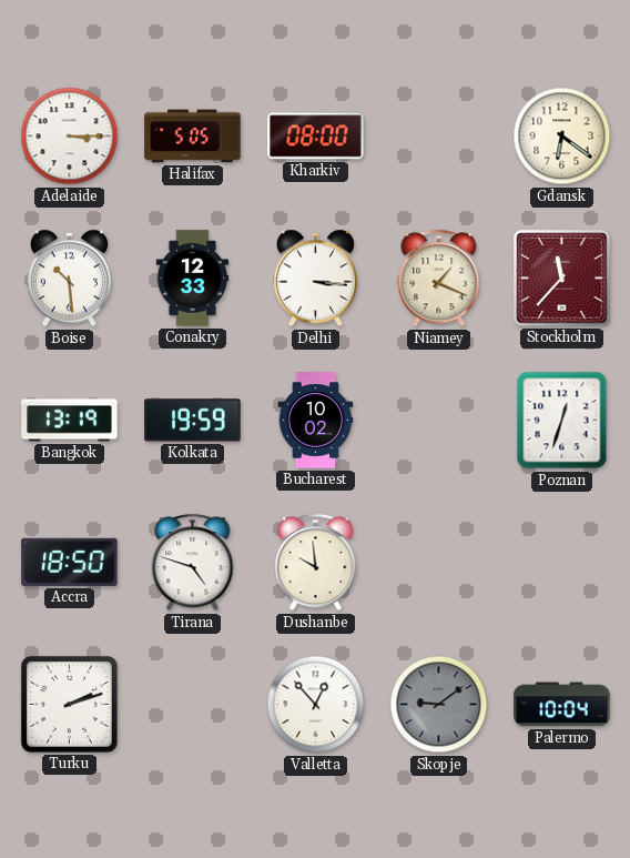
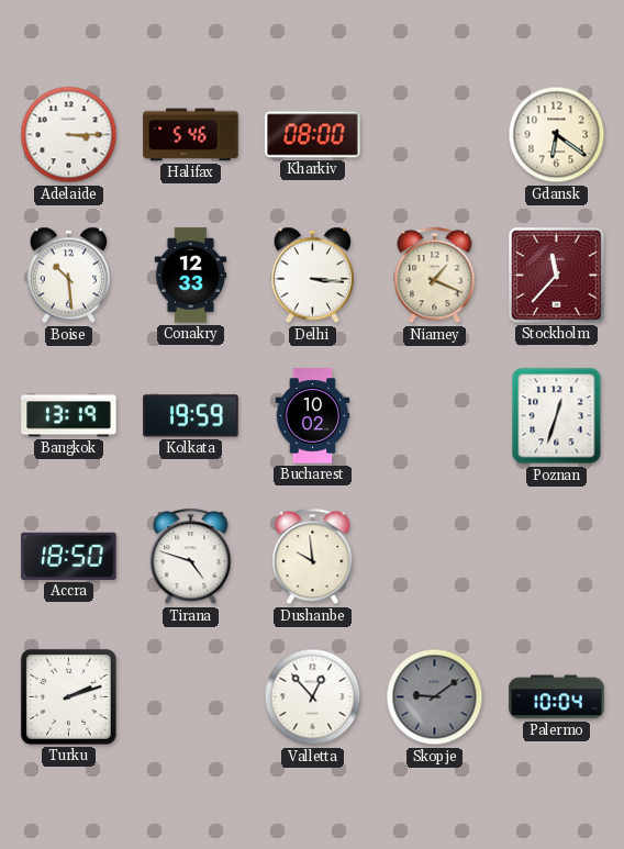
Halifax: 5:05 -> 5:46
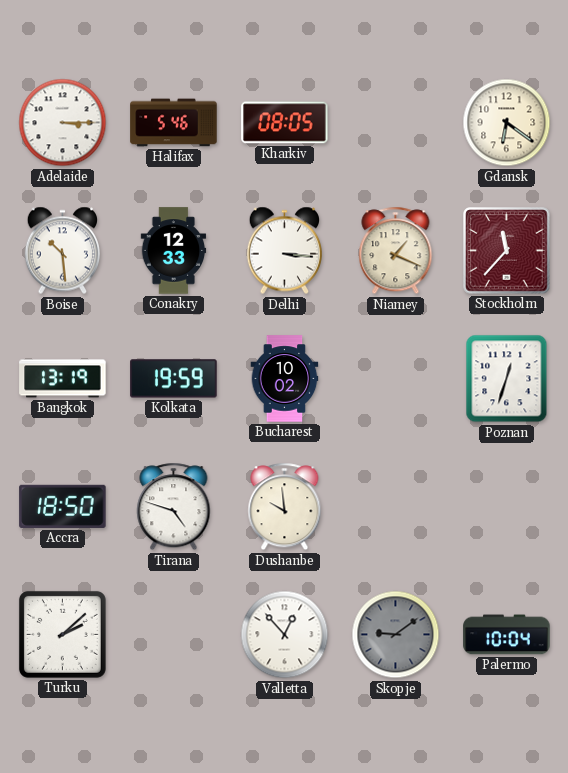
Kharkiv: 08:00 -> 08:05
Turku: 2:12 -> 2:08
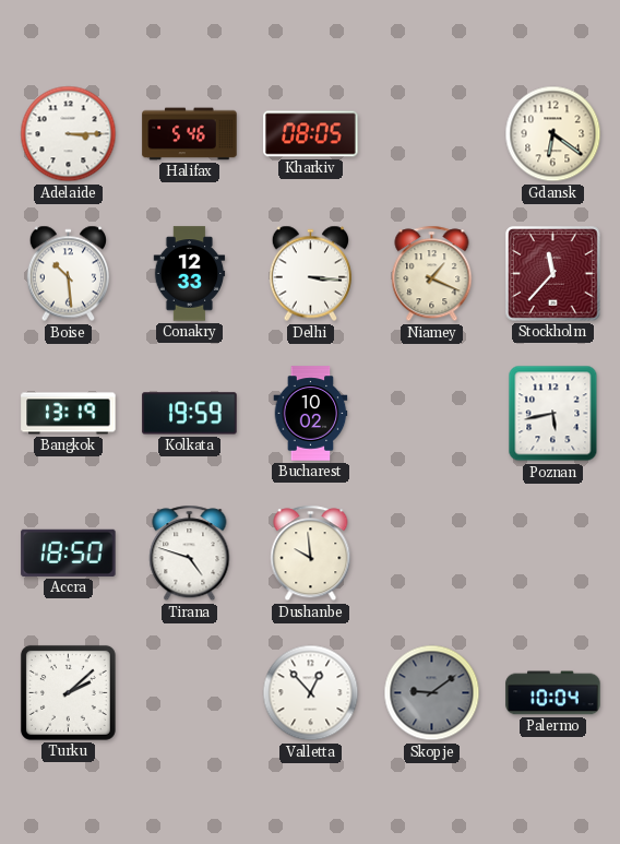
Poznan: 12:33 -> 5:43
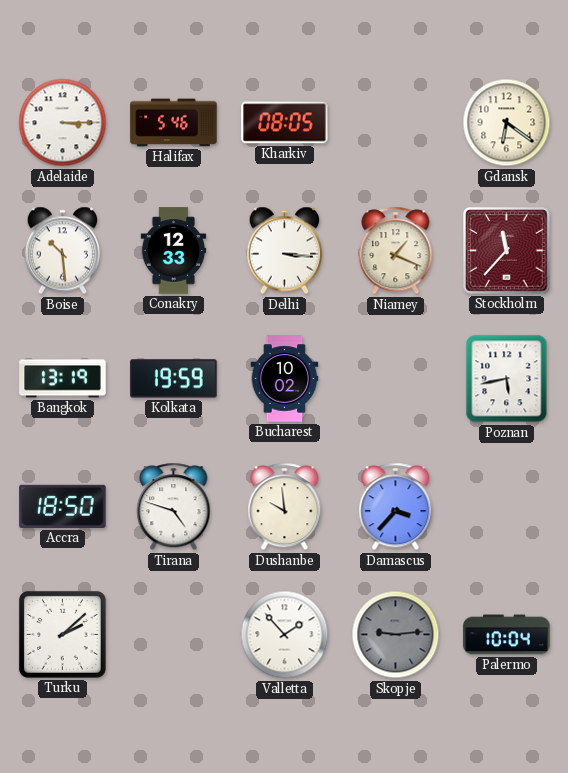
Damascus: none -> 3:37
Valletta: 12:53 -> 1:53
Skopje: 9:09 -> 9:14
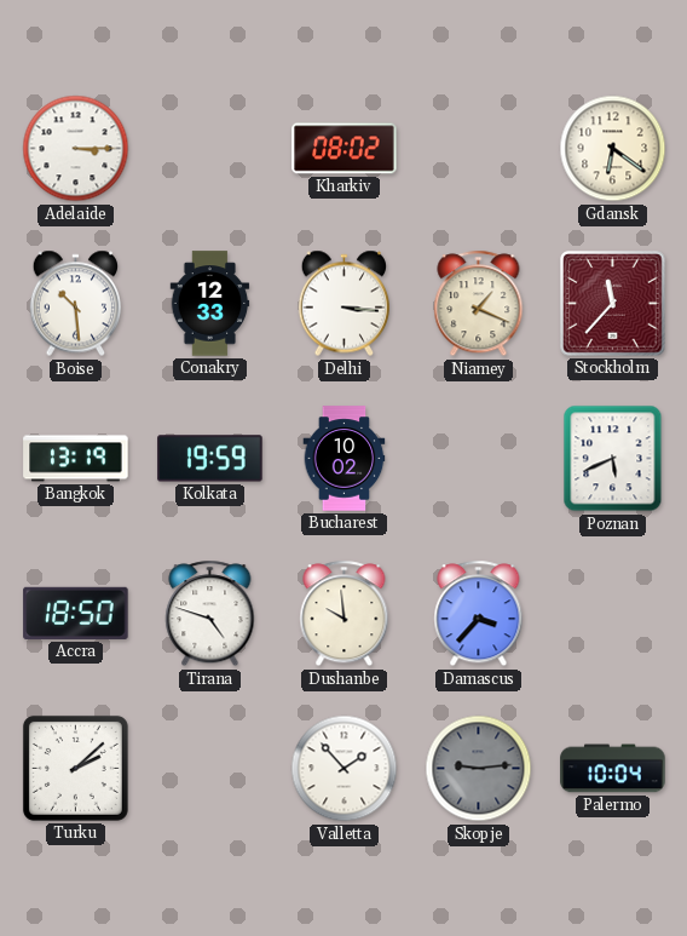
Halifax: 5:46 -> none
Kharkiv: 08:05 -> 08:02
Poznan: 5:43 -> 5:41
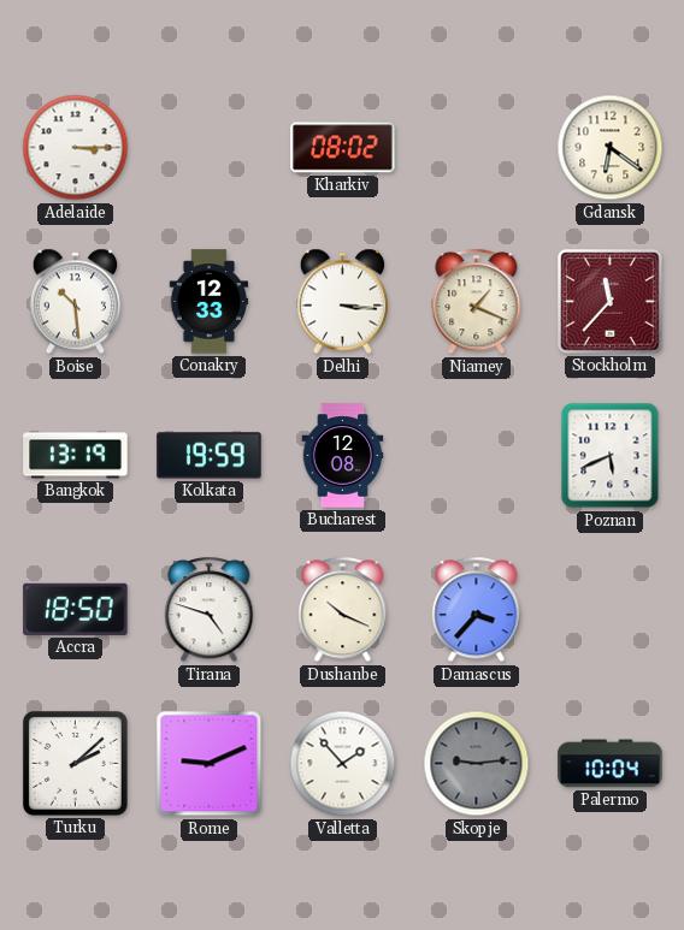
Bucharest: 10:02 -> 12:08
Dushanbe: 9:59 -> 10:19
Rome: none -> 9:11
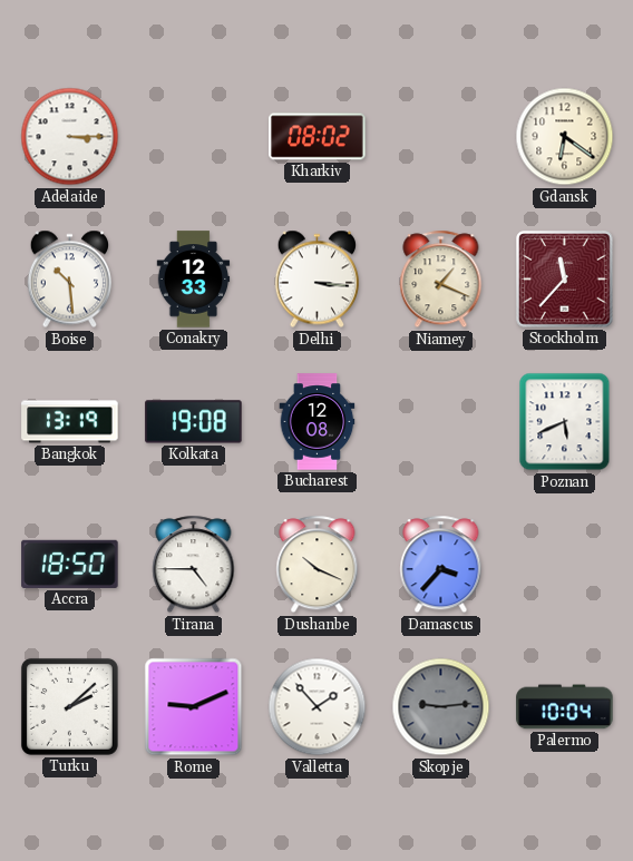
Kolkata: 19:59 -> 19:08
Tirana: 4:48 -> 4:45
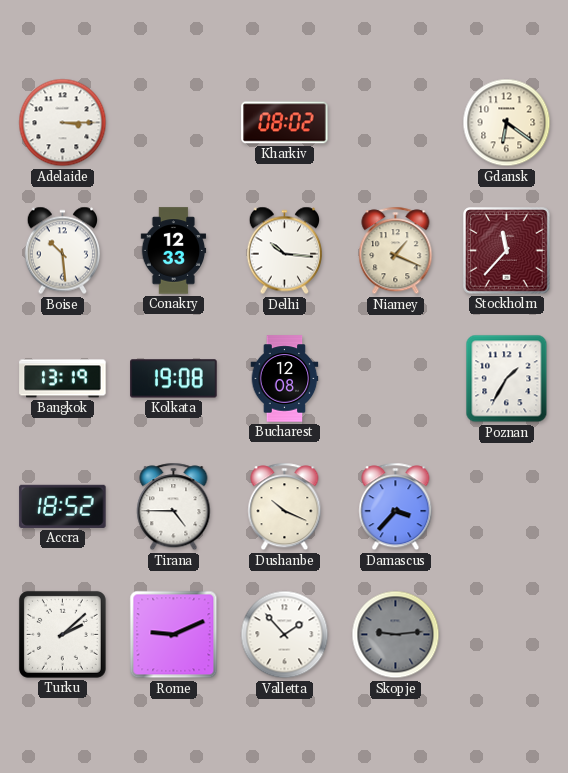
Delhi: 3:16 -> 10:16
Poznan: 5:41 -> 1:35
Accra: 18:50 -> 18:52
Palermo: 10:04 -> none
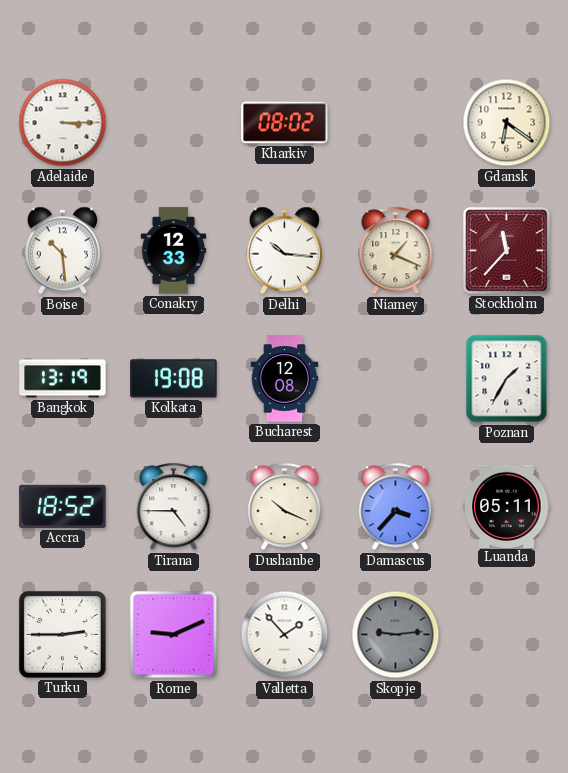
Luanda: none -> 05:11
Turku: 2:08 -> 2:45
